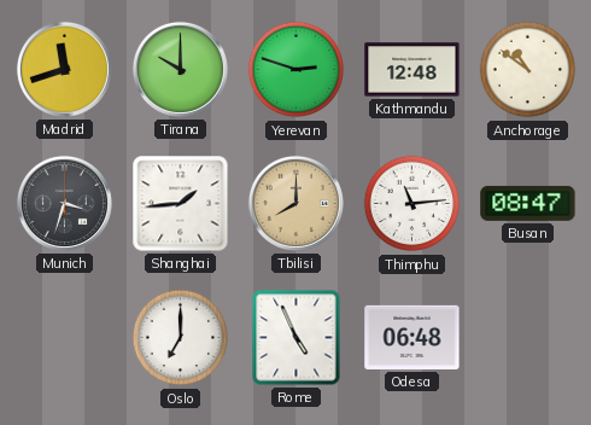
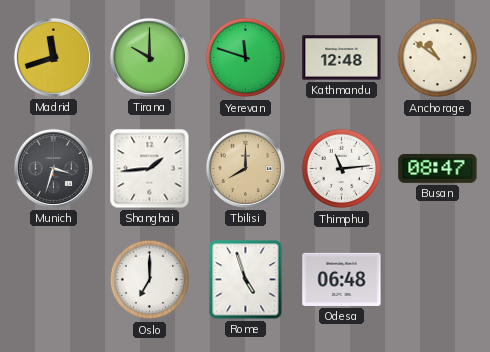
Yerevan: 2:48 -> 11:48
Rome: 4:56 -> 4:57
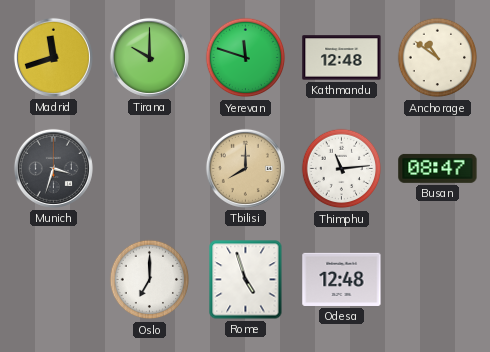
Shanghai: 1:44 -> none
Odesa: 06:48 -> 12:48
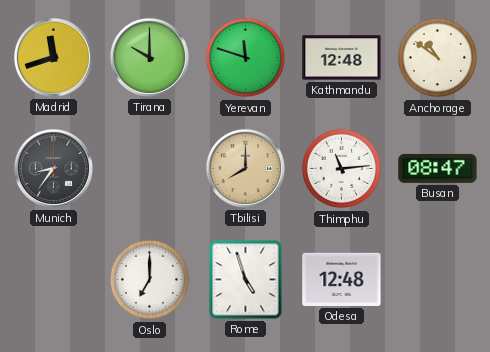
Munich: 3:33 -> 8:36
